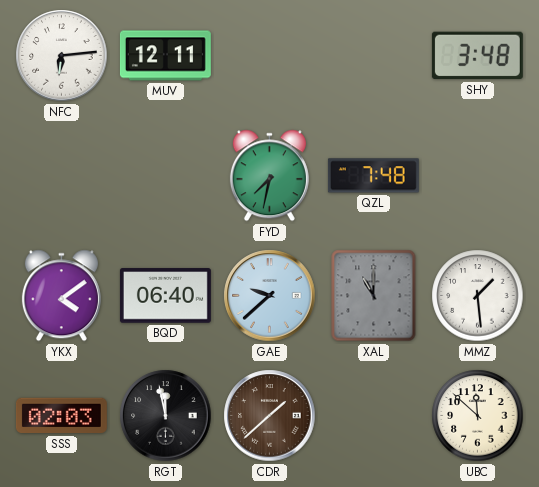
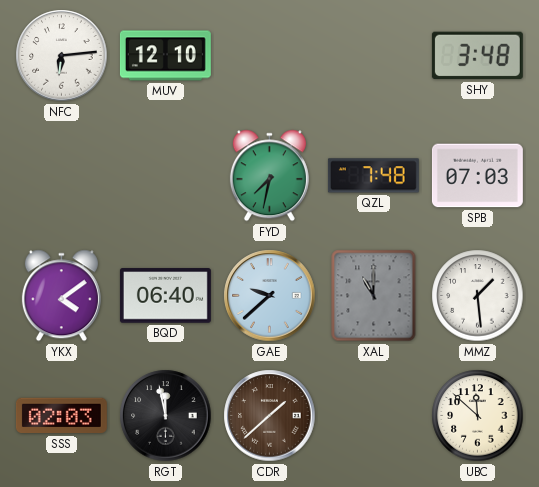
MUV: 12:11 -> 12:10
SPB: none -> 07:03
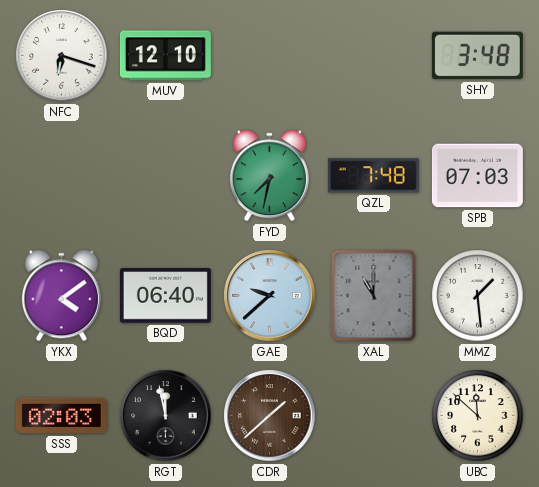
NFC: 6:14 -> 6:18
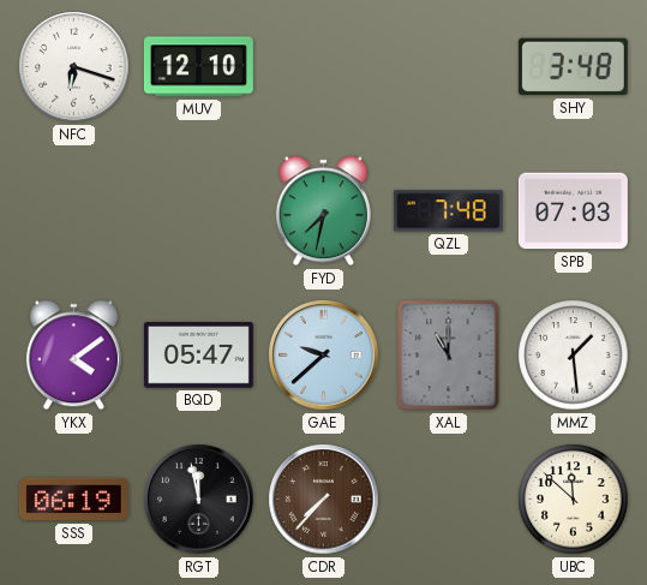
BQD: 06:40 -> 05:47
SSS: 02:03 -> 06:19
CDR: 1:38 -> 7:37
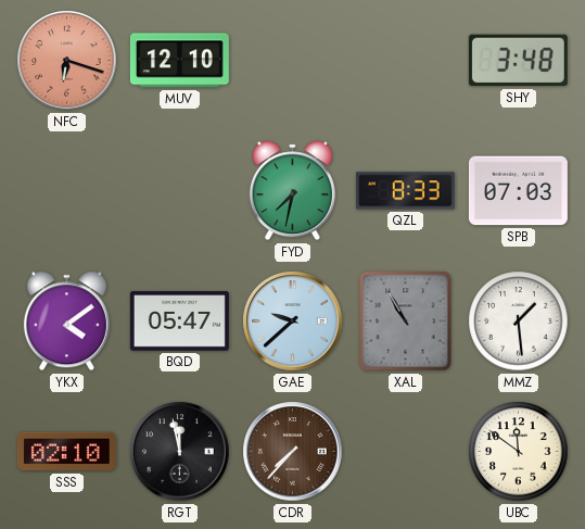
NFC dial: white -> salmon
QZL: 7:48 -> 8:33
XAL: 11:00 -> 10:55
SSS: 06:19 -> 02:10
UBC: 11:52 -> 11:51
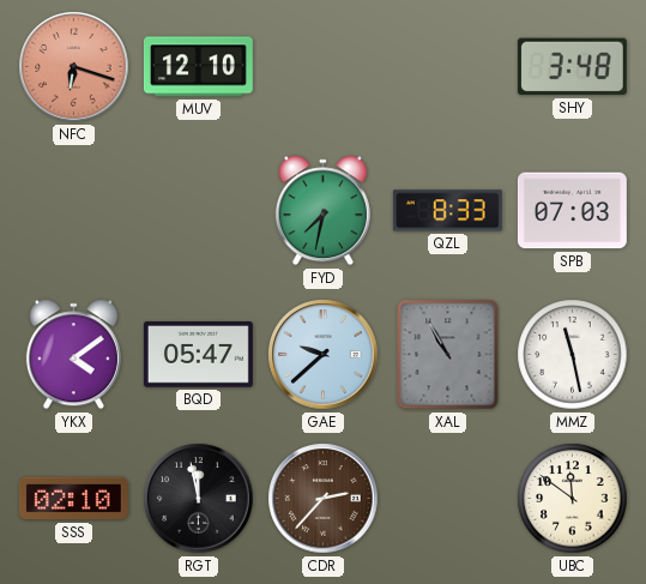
MMZ: 1:29 -> 11:28
CDR: 7:37 -> 2:37
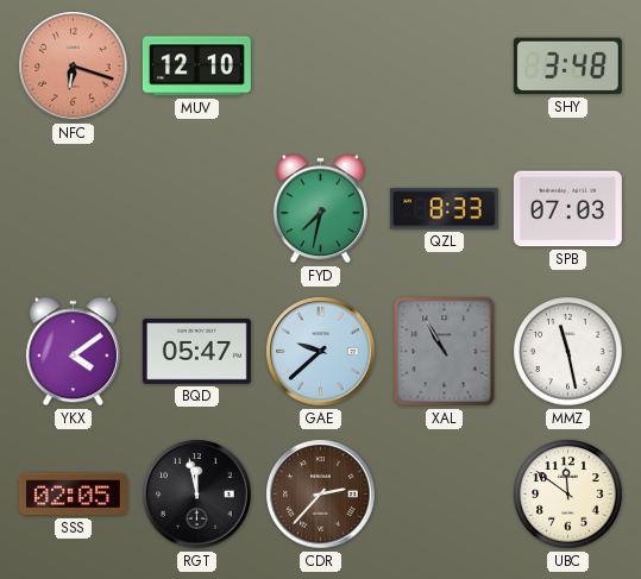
SSS: 02:10 -> 02:05
